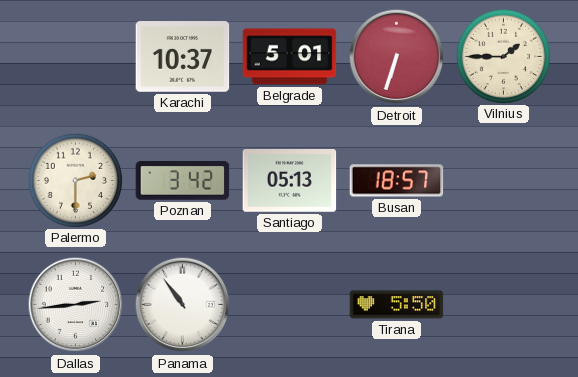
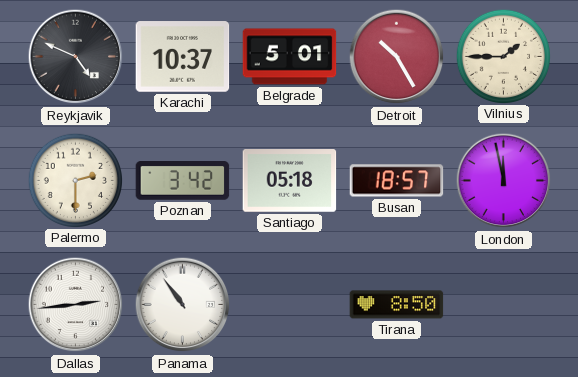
Reykjavik: none -> 4:49
Detroit: 6:33 -> 10:25
Santiago: 05:13 -> 05:18
London: none -> 11:58
Tirana: 5:50 -> 8:50
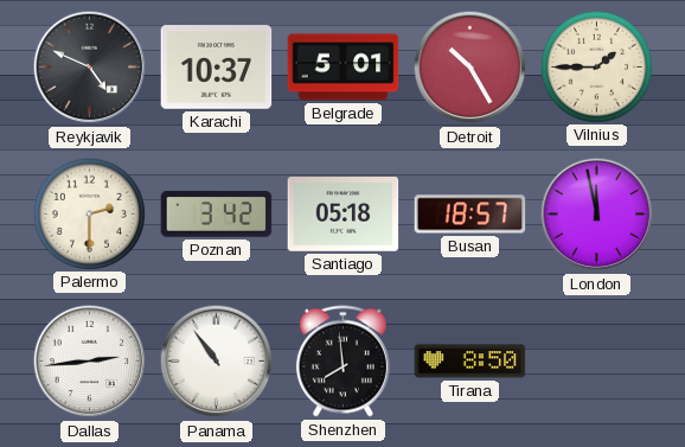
Shenzhen: none -> 7:59
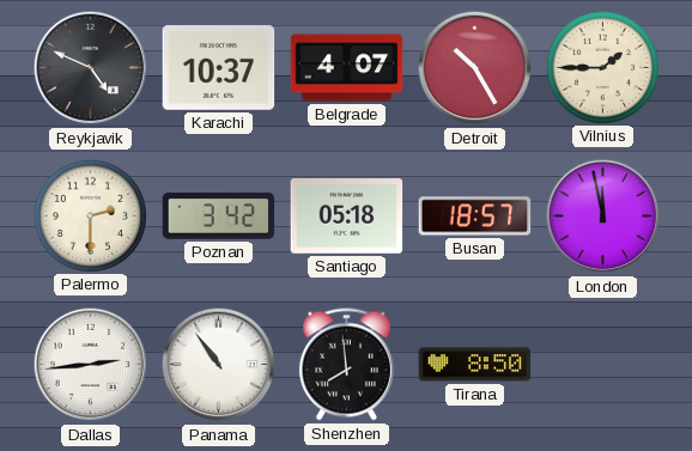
Belgrade: 5:01 -> 4:07
